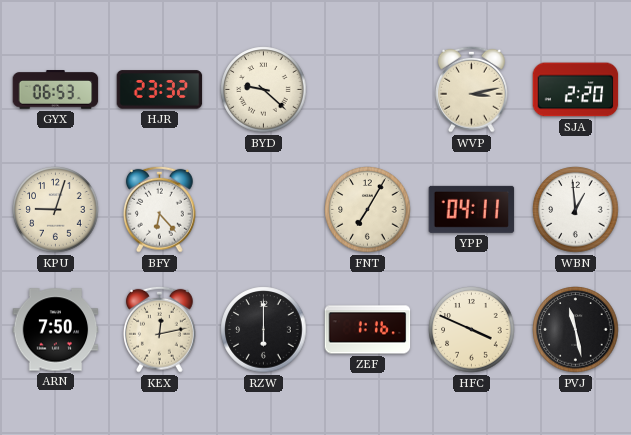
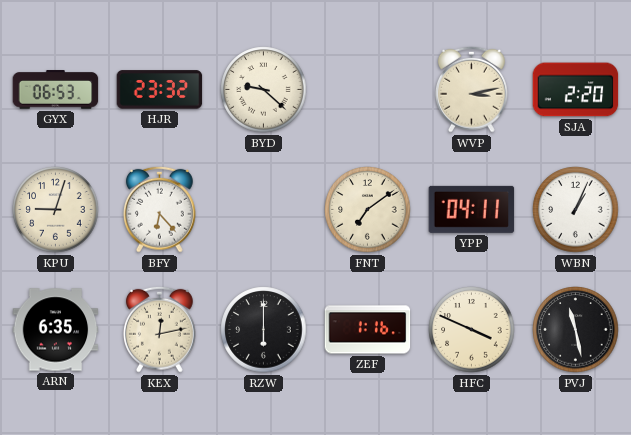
FNT: 7:05 -> 7:09
WBN: 12:59 -> 1:04
ARN: 7:50 -> 6:35
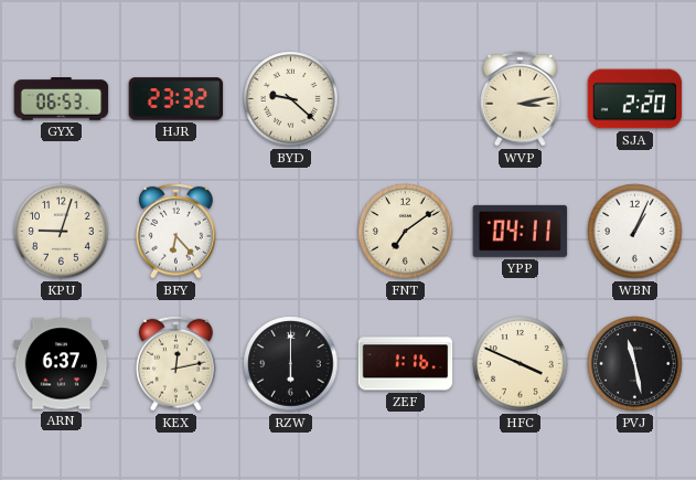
ARN: 6:35 -> 6:37
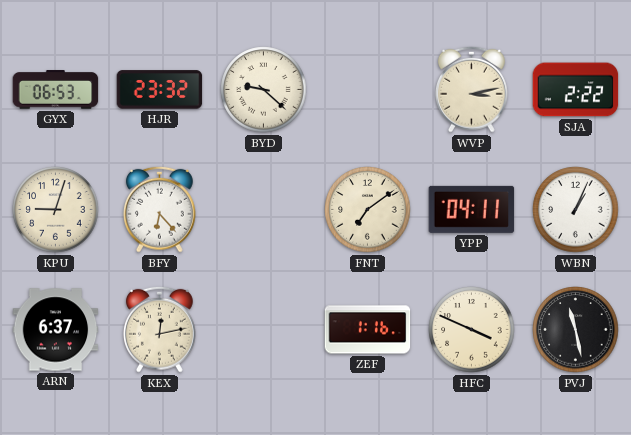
SJA: 2:20 -> 2:22
RZW: 6:00 -> none
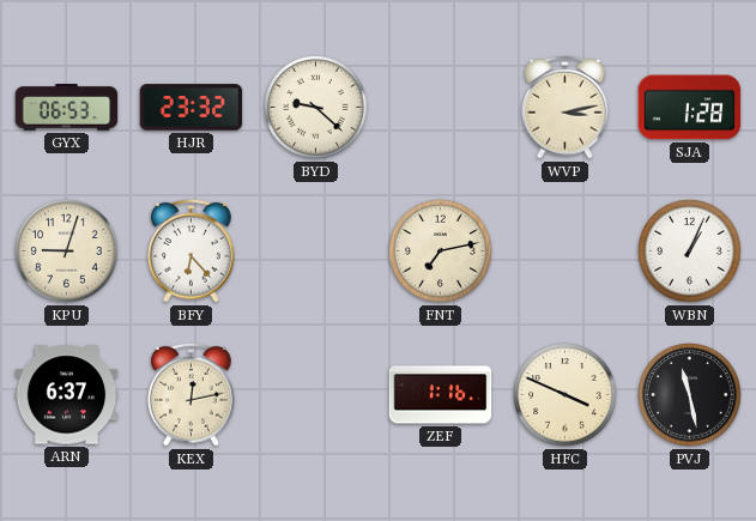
SJA: 2:22 -> 1:28
FNT: 7:09 -> 7:13
YPP: 04:11 -> none
